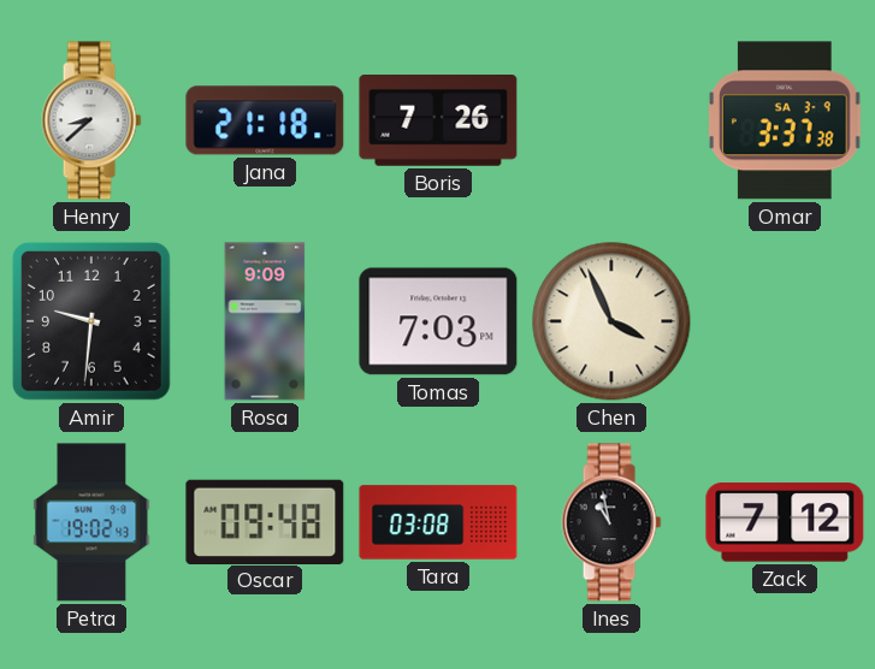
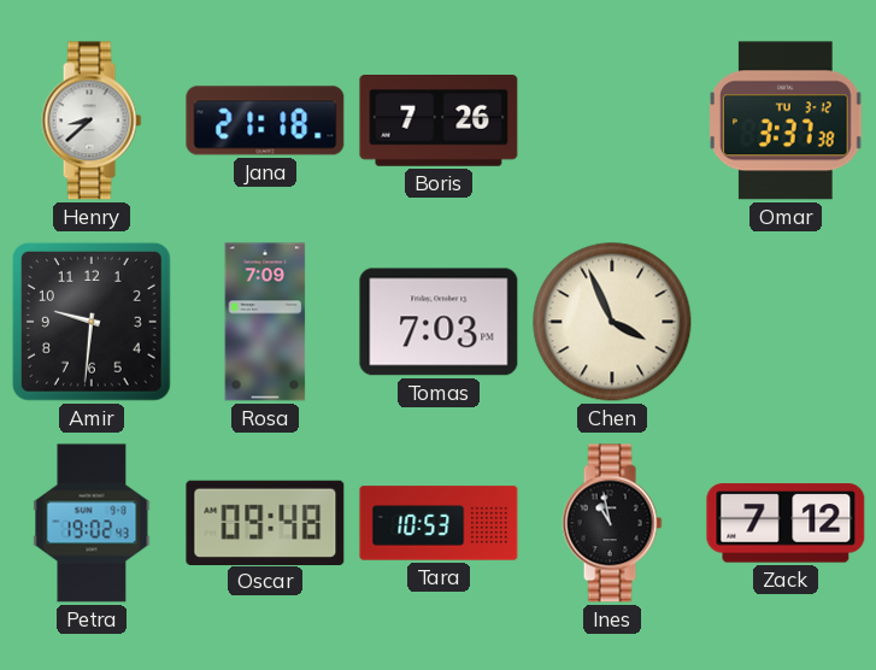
Omar date: SA 3-9 -> TU 3-12
Rosa: 9:09 -> 7:09
Tara: 03:08 -> 10:53
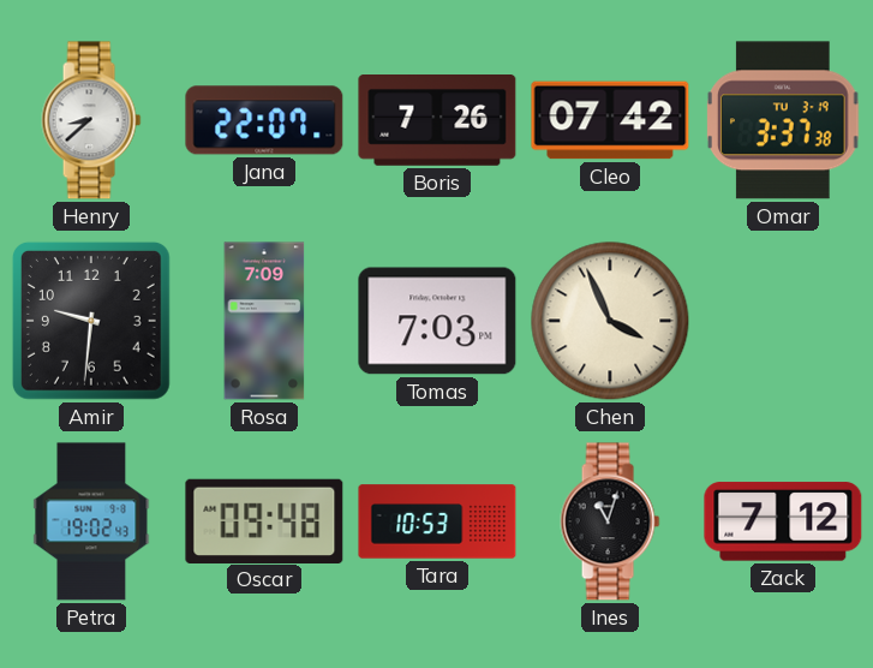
Jana: 21:18 -> 22:07
Cleo: none -> 07:42
Omar date: TU 3-12 -> TU 3-19
Ines: 10:58 -> 11:03
